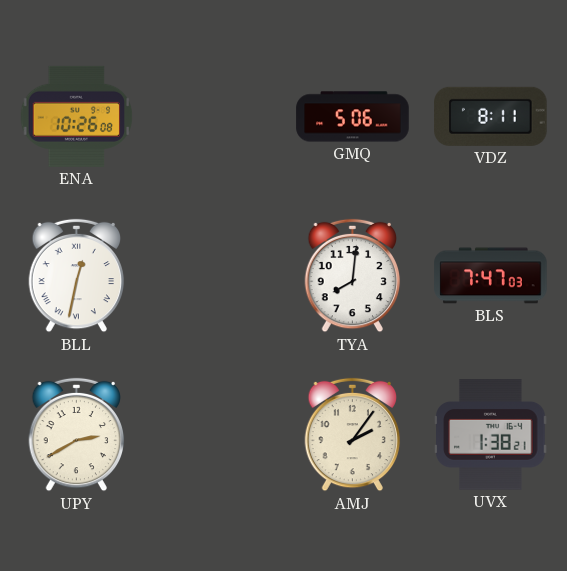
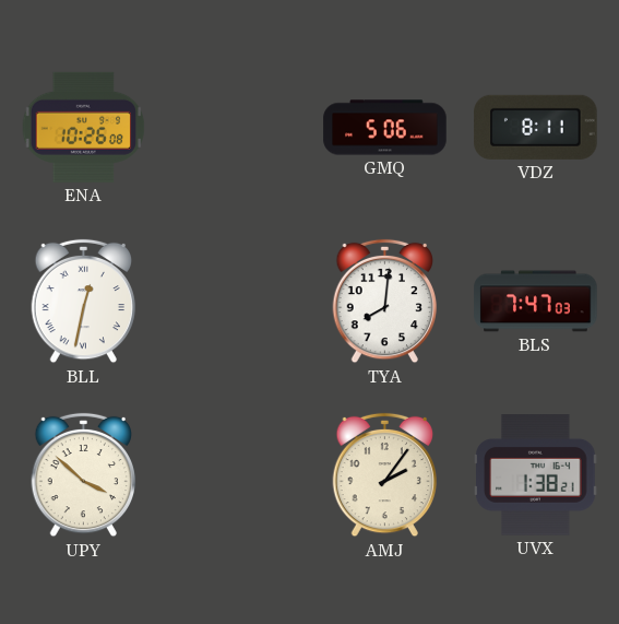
UPY: 2:40 -> 3:52
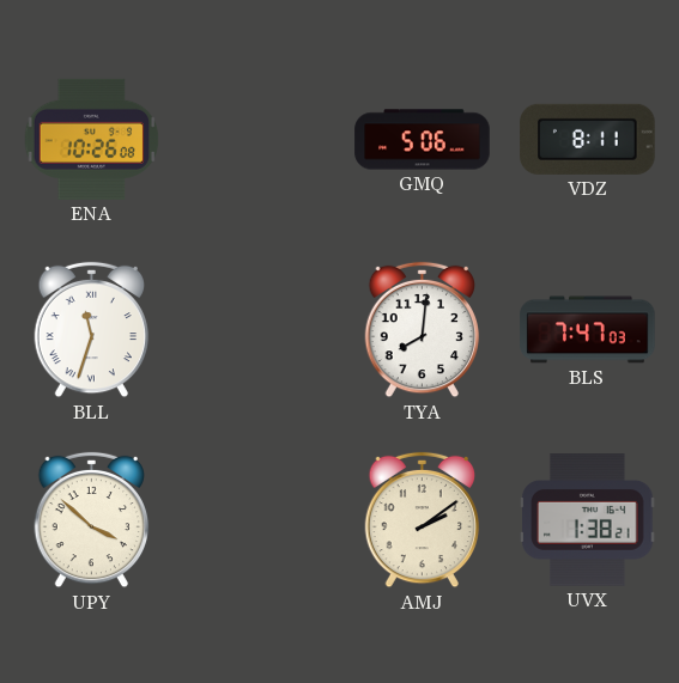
BLL: 12:32 -> 11:33
AMJ: 2:06 -> 2:09
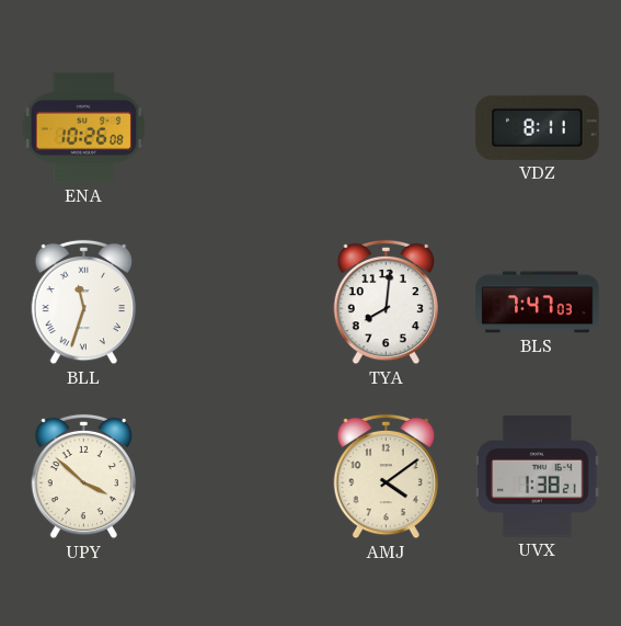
GMQ: 5:06 -> none
AMJ: 2:09 -> 4:09
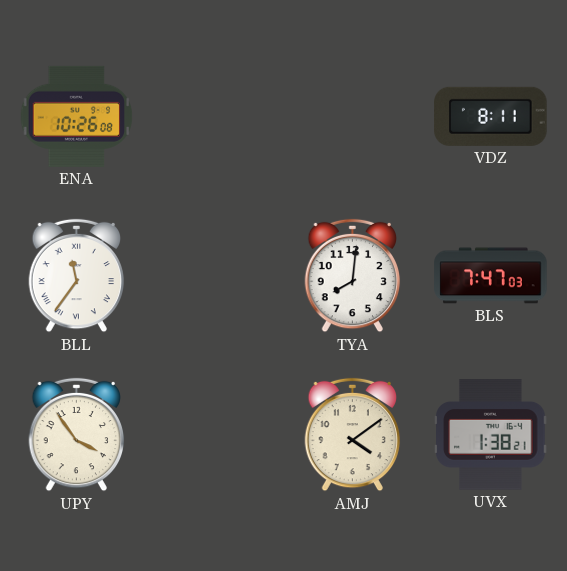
BLL: 11:33 -> 11:36
UPY: 3:52 -> 3:54
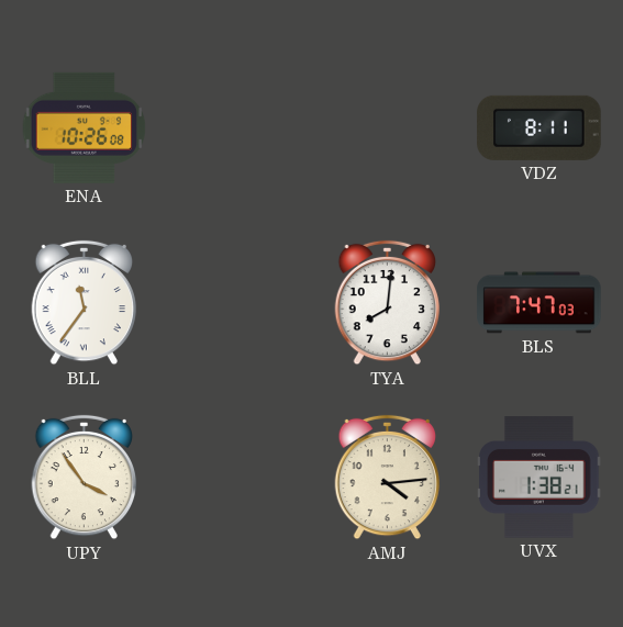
AMJ: 4:09 -> 4:14
